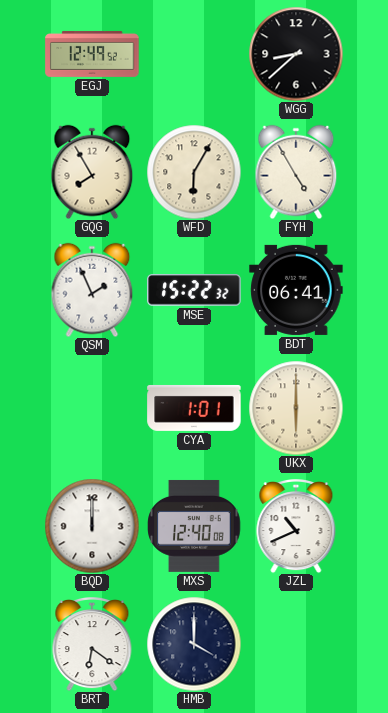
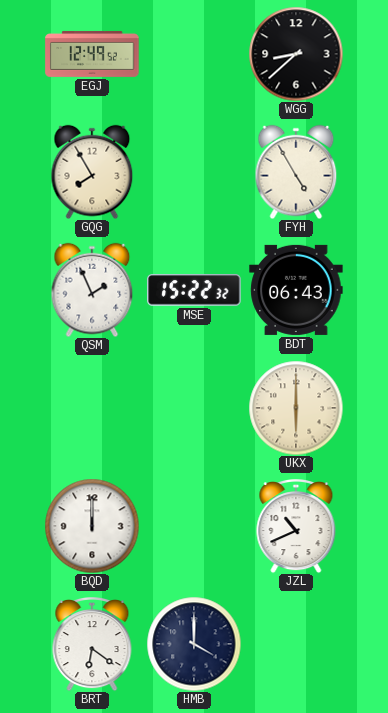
WFD: 6:05 -> none
BDT: 06:41 -> 06:43
CYA: 1:01 -> none
MXS: 12:40 -> none
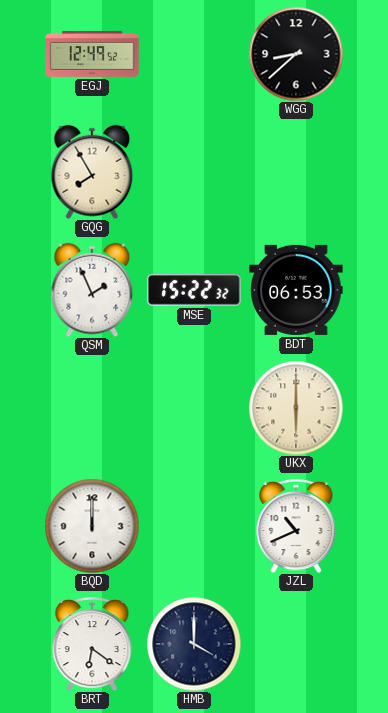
FYH: 4:55 -> none
BDT: 06:43 -> 06:53
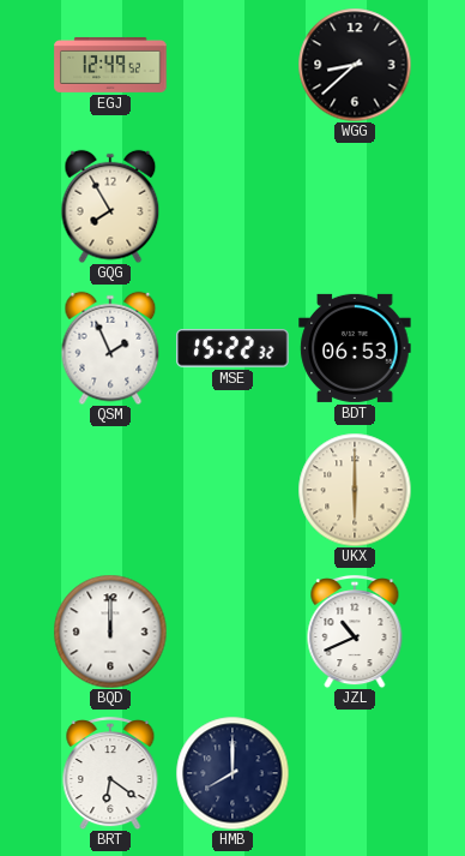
HMB: 4:00 -> 8:00
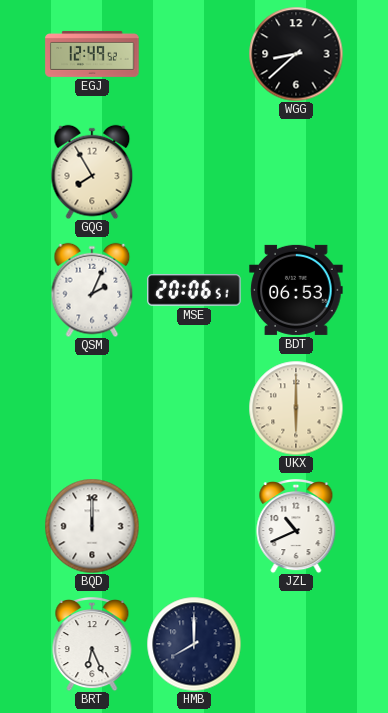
QSM: 1:56 -> 2:04
MSE: 15:22 -> 20:06
BRT: 6:21 -> 6:26
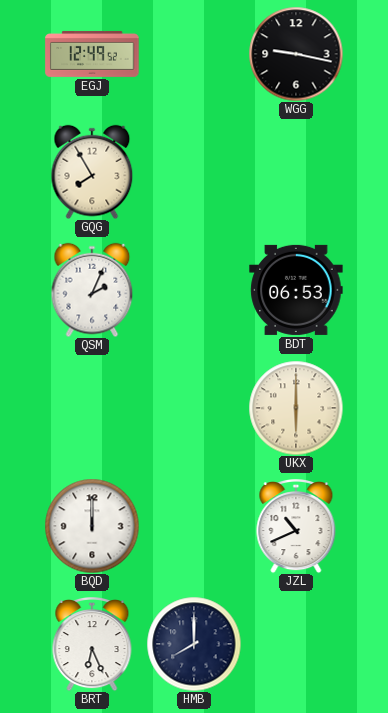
WGG: 8:38 -> 9:17
MSE: 20:06 -> none
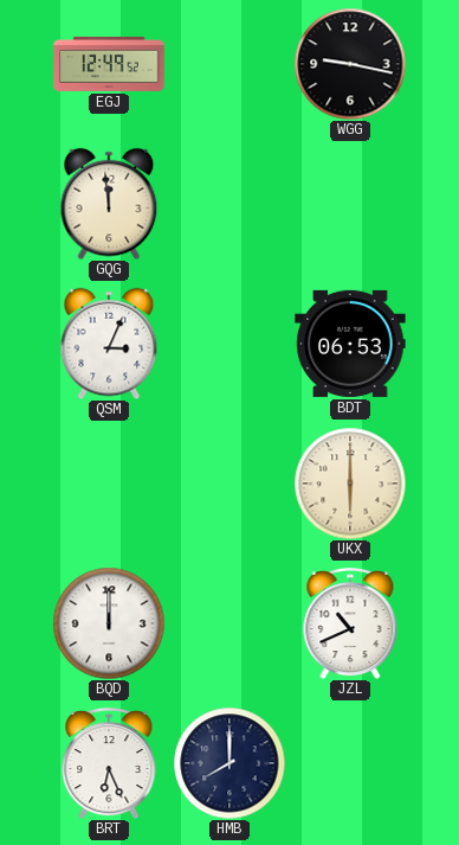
GQG: 7:55 -> 11:59
QSM: 2:04 -> 3:04
